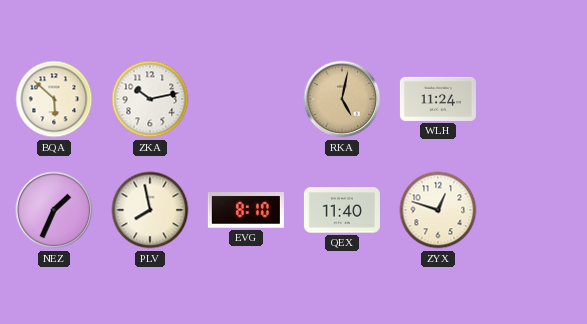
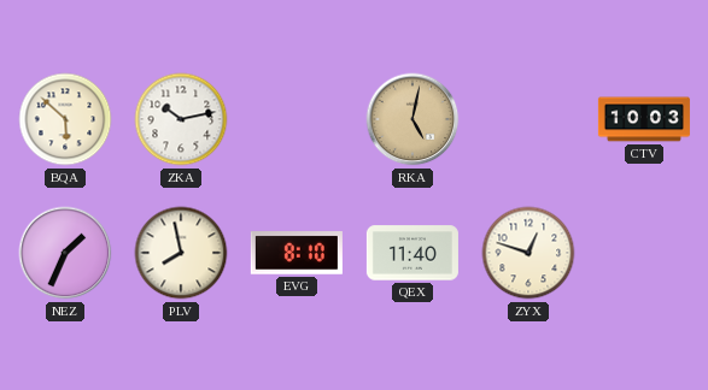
WLH: 11:24 -> none
CTV: none -> 10:03
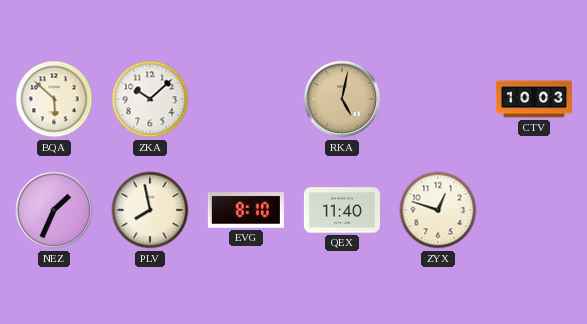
ZKA: 10:13 -> 10:08
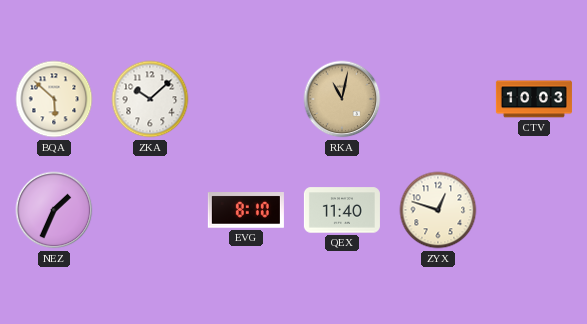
RKA: 5:02 -> 11:02
PLV: 7:58 -> none
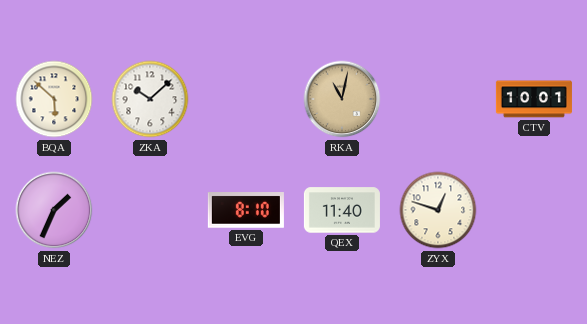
CTV: 10:03 -> 10:01
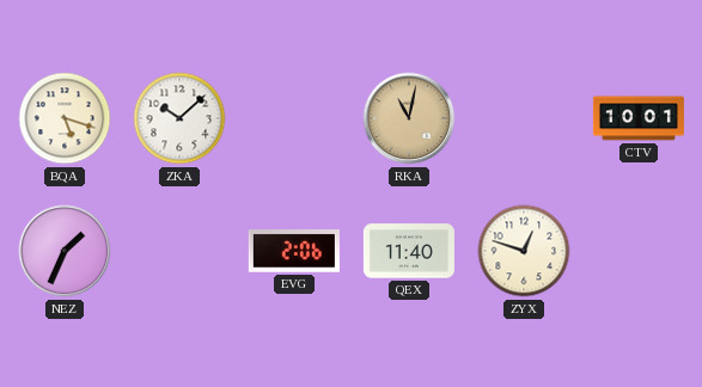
BQA: 5:52 -> 5:18
EVG: 8:10 -> 2:06
